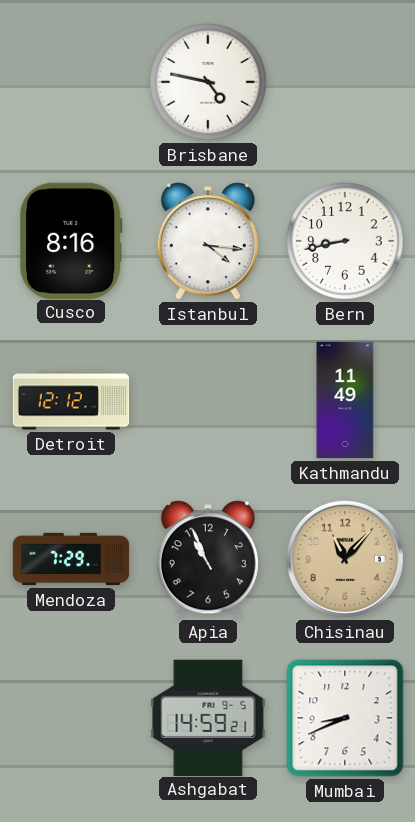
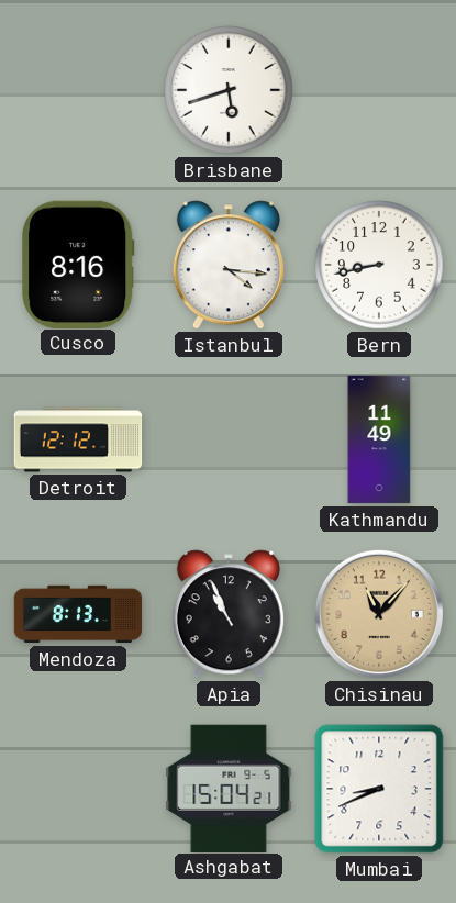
Brisbane: 4:47 -> 5:42
Mendoza: 7:29 -> 8:13
Ashgabat: 14:59 -> 15:04
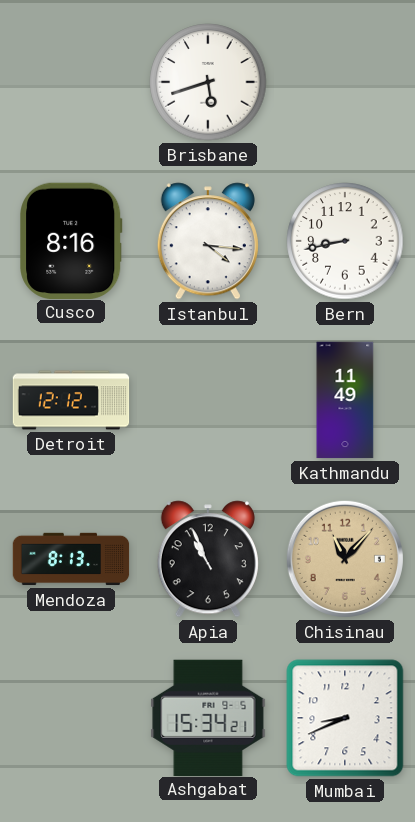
Ashgabat: 15:04 -> 15:34
